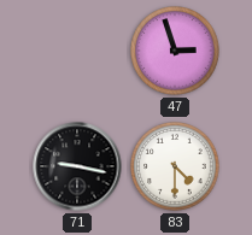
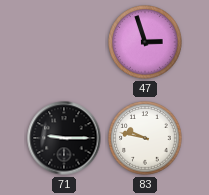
71: 9:17 -> 9:15
83: 4:30 -> 9:47
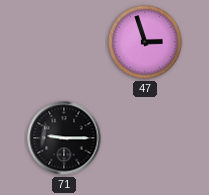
83: 9:47 -> none
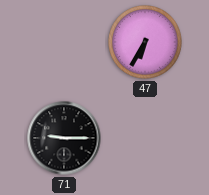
47: 2:57 -> 6:35
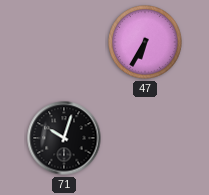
71: 9:15 -> 10:03
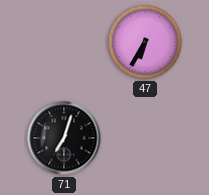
71: 10:03 -> 7:03
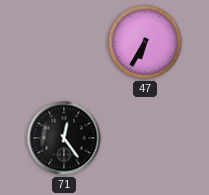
71: 7:03 -> 12:24
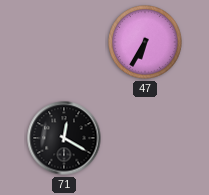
71: 12:24 -> 12:20
